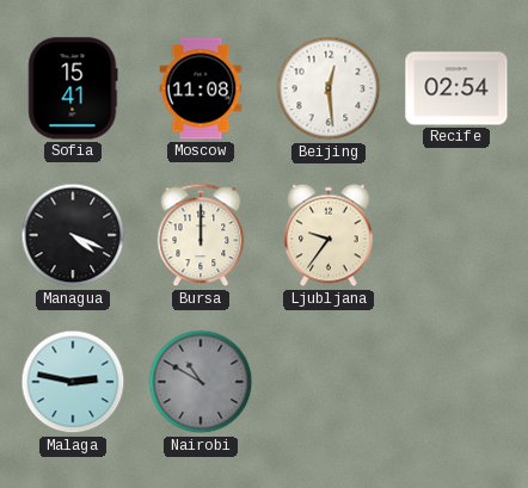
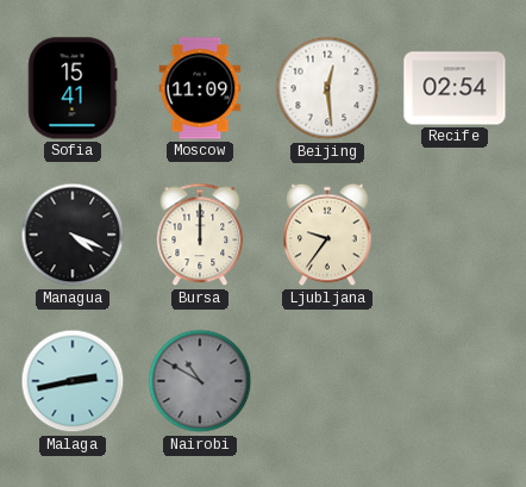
Moscow: 11:08 -> 11:09
Malaga: 2:47 -> 2:43
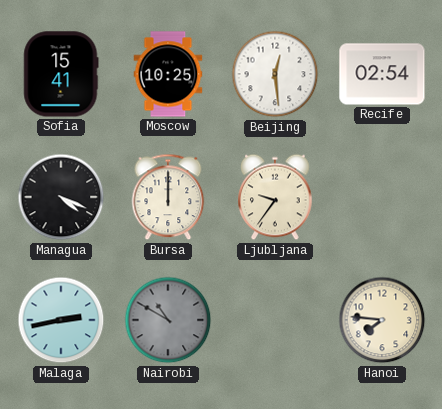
Moscow: 11:09 -> 10:25
Hanoi: none -> 7:46
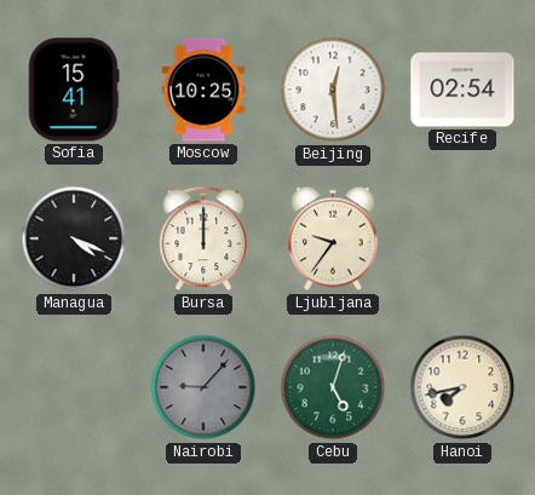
Malaga: 2:43 -> none
Nairobi: 10:50 -> 9:07
Cebu: none -> 5:03
Hanoi: 7:46 -> 7:43
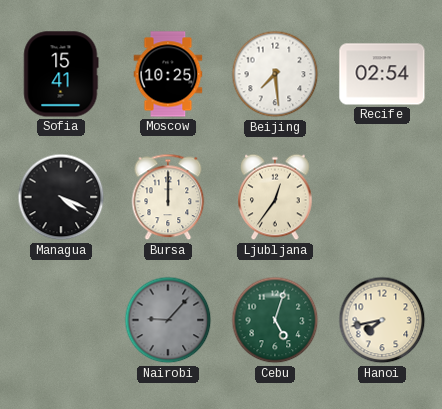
Beijing: 12:29 -> 7:29
Ljubljana: 9:36 -> 12:36
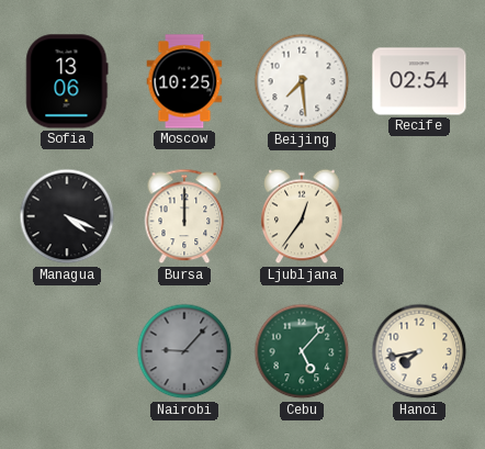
Sofia: 15:41 -> 13:06
Cebu: 5:03 -> 5:07
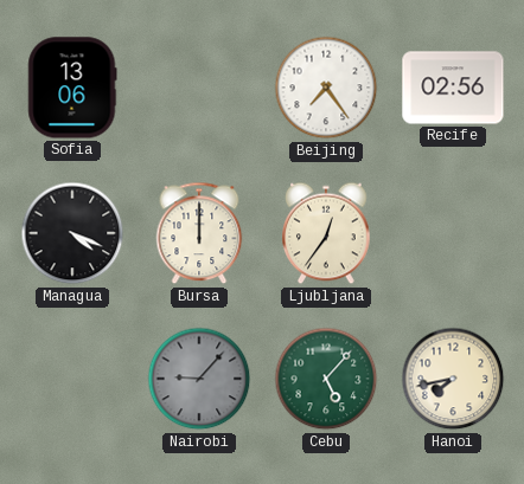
Moscow: 10:25 -> none
Beijing: 7:29 -> 7:24
Recife: 02:54 -> 02:56
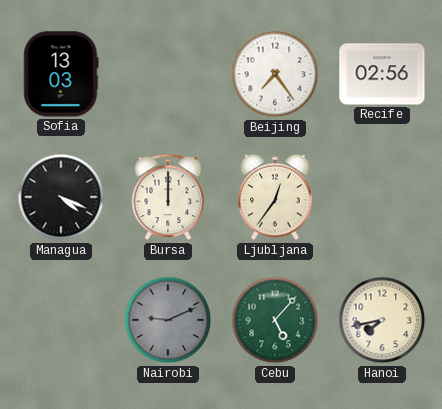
Sofia: 13:06 -> 13:03
Nairobi: 9:07 -> 9:11
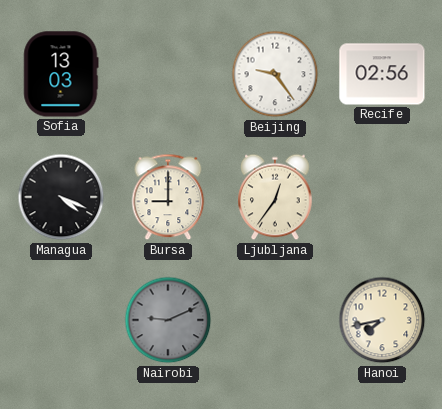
Beijing: 7:24 -> 9:24
Bursa: 12:00 -> 9:00
Cebu: 5:07 -> none
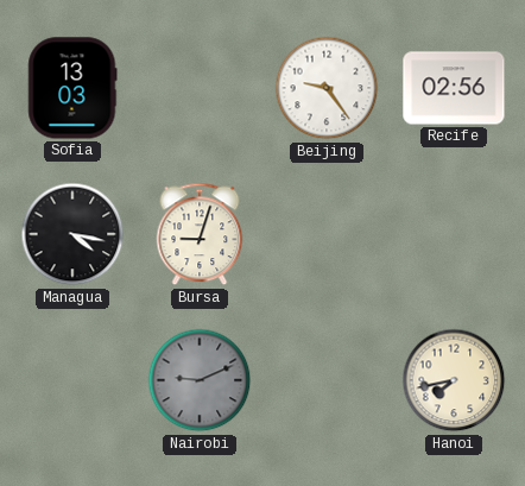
Managua: 4:19 -> 4:17
Bursa: 9:00 -> 9:03
Ljubljana: 12:36 -> none
